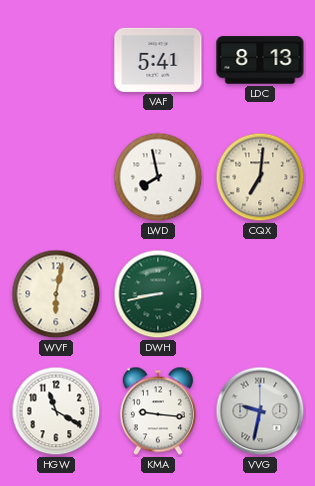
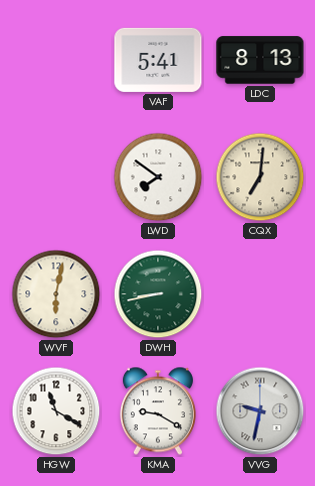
LWD: 7:58 -> 7:51
KMA: 9:16 -> 9:20
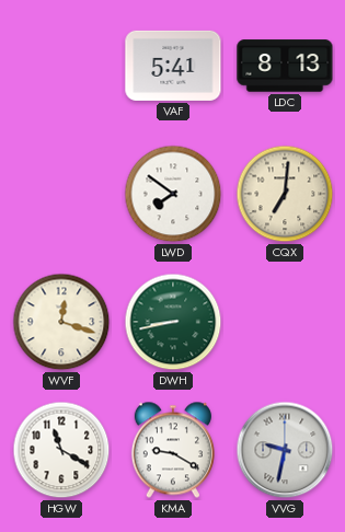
WVF: 6:02 -> 12:18
